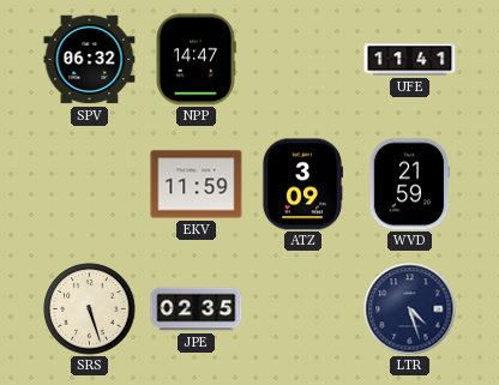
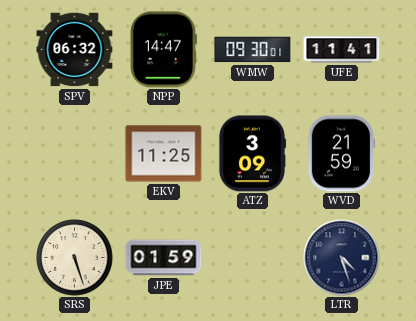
WMW: none -> 09:30
EKV: 11:59 -> 11:25
JPE: 02:35 -> 01:59
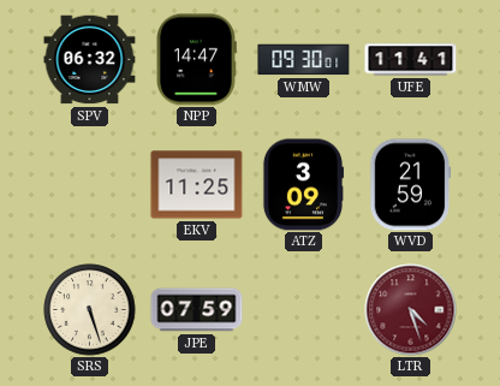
JPE: 01:59 -> 07:59
LTR dial: navy -> burgundy
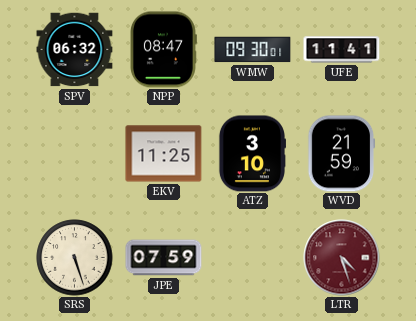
NPP: 14:47 -> 08:47
ATZ: 3:09 -> 3:10
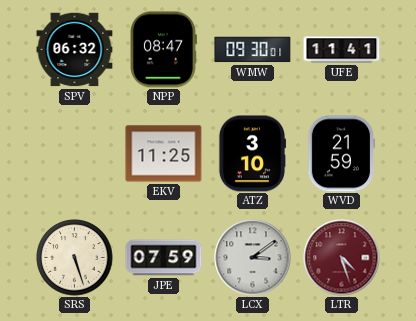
LCX: none -> 3:09
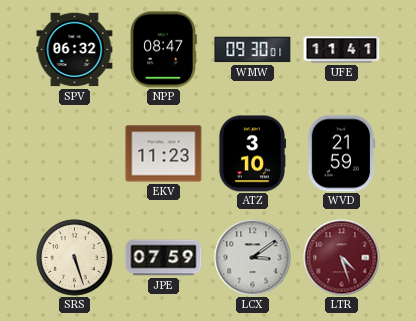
EKV: 11:25 -> 11:23
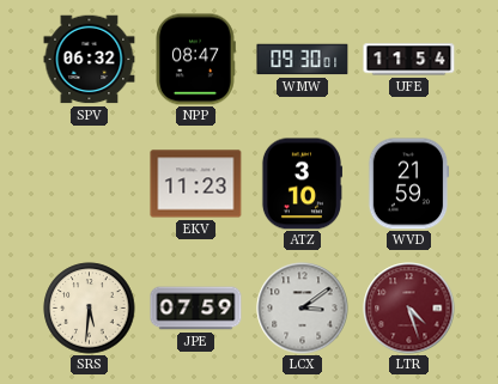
UFE: 11:41 -> 11:54
SRS: 5:27 -> 5:31
